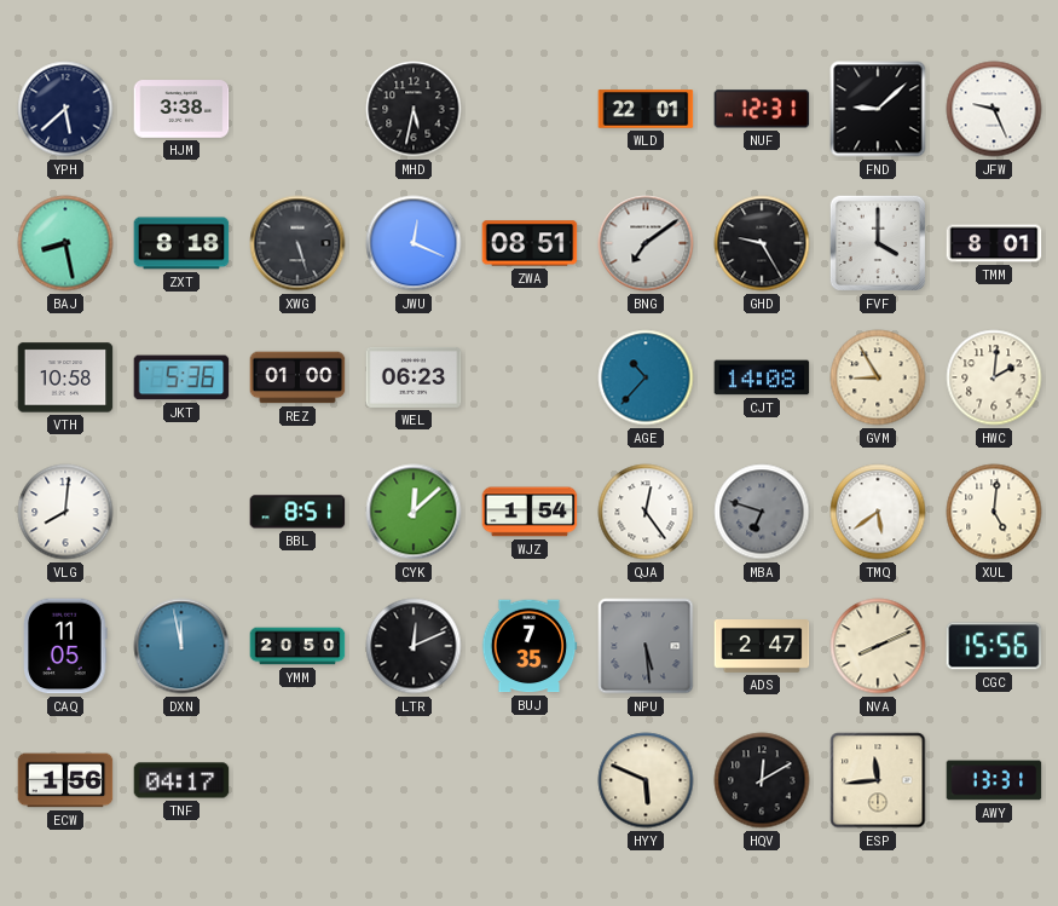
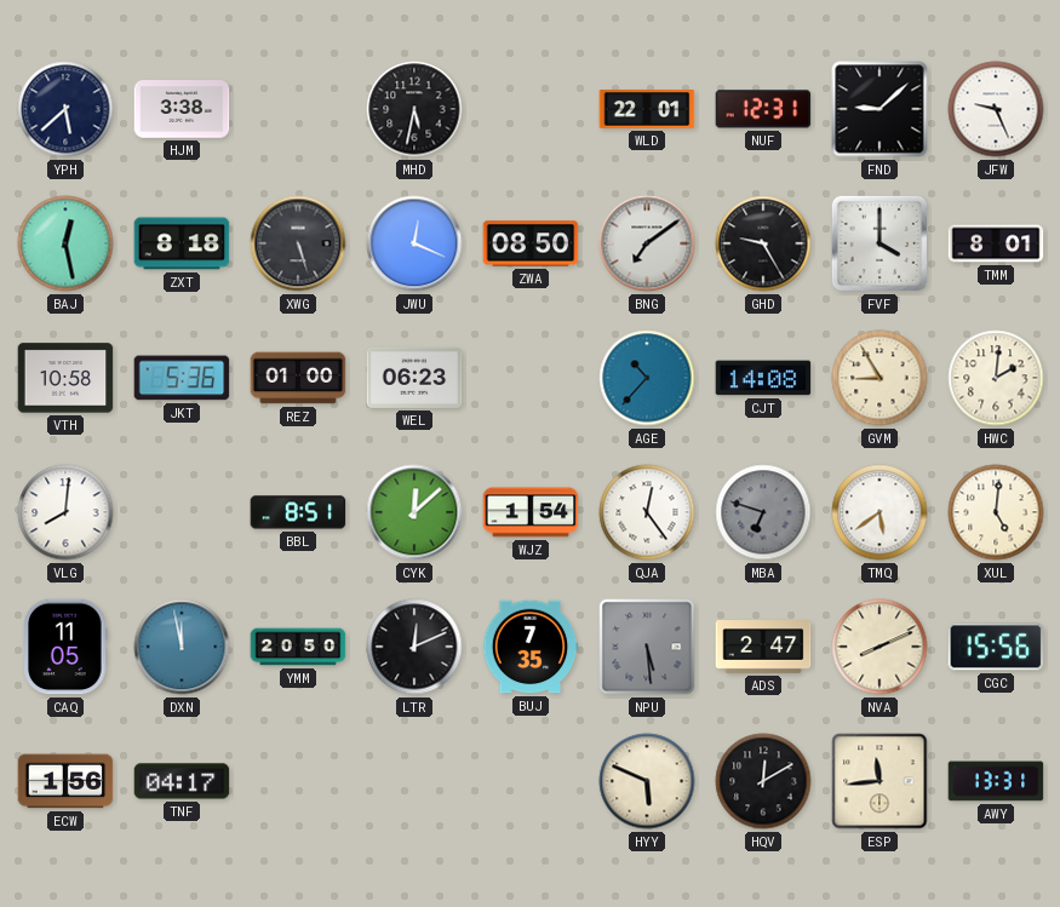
BAJ: 8:28 -> 12:28
ZWA: 08:51 -> 08:50
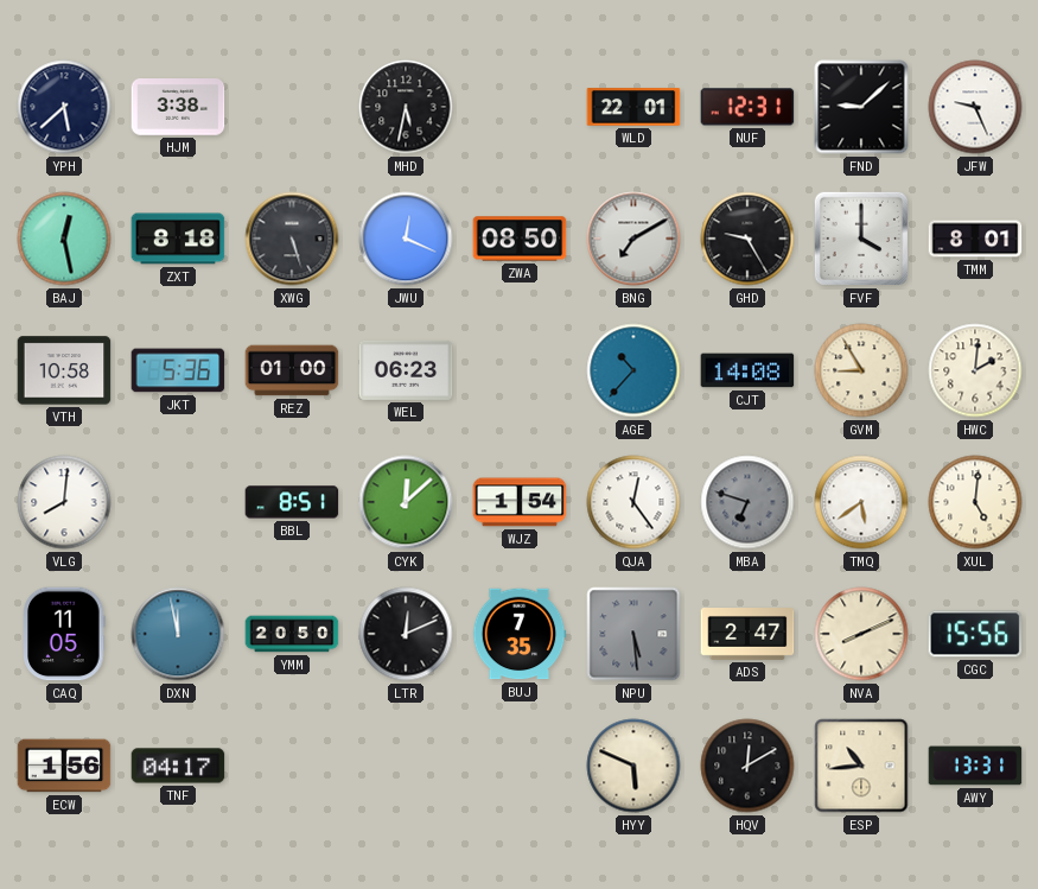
BNG: 7:09 -> 7:10
ESP: 11:44 -> 10:44
